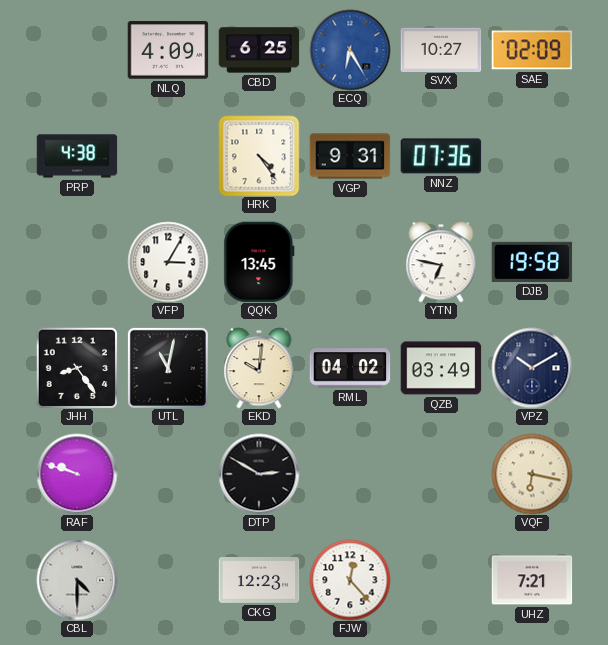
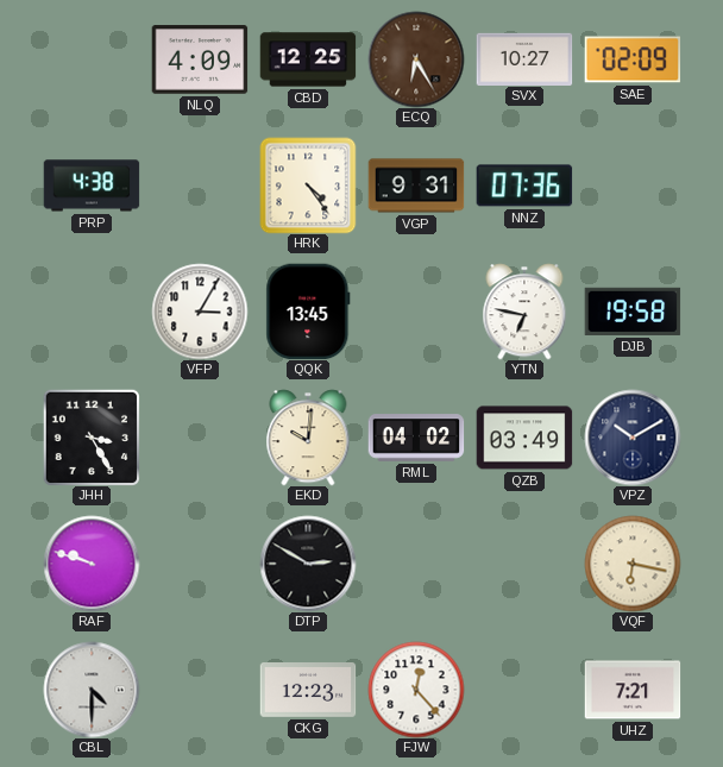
CBD: 6:25 -> 12:25
ECQ dial: blue -> brown
JHH: 8:24 -> 3:25
UTL: 11:02 -> none
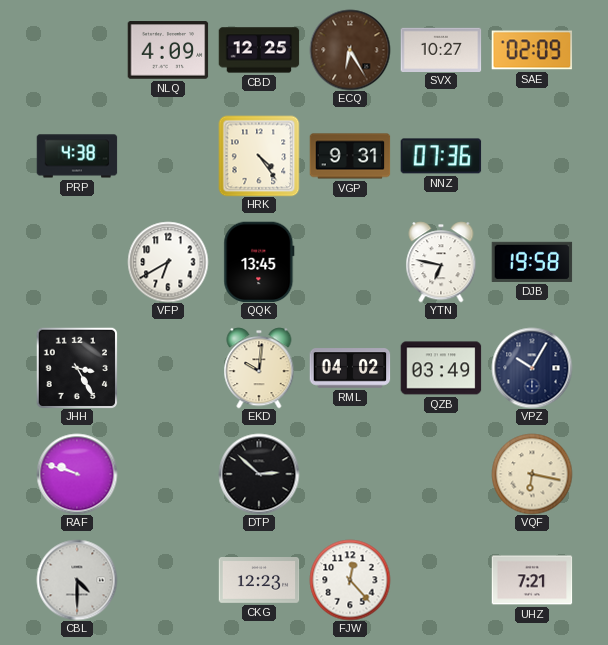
VFP: 3:05 -> 6:40
VPZ: 10:10 -> 10:05
DTP: 2:50 -> 2:52
